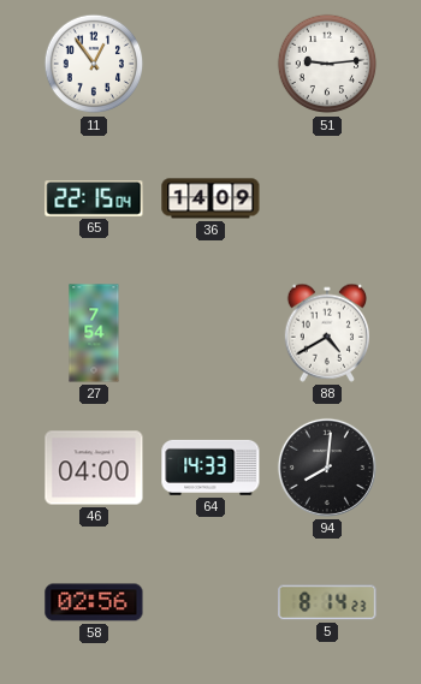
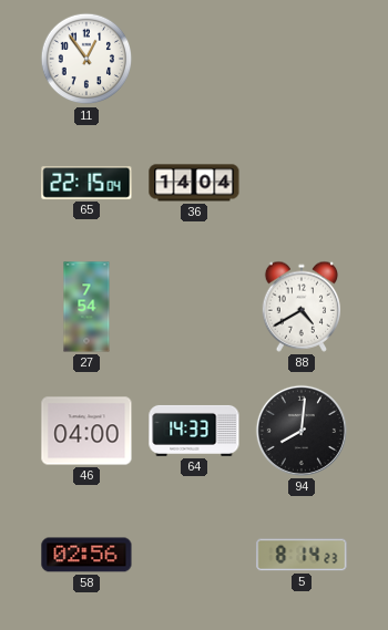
51: 9:14 -> none
36: 14:09 -> 14:04
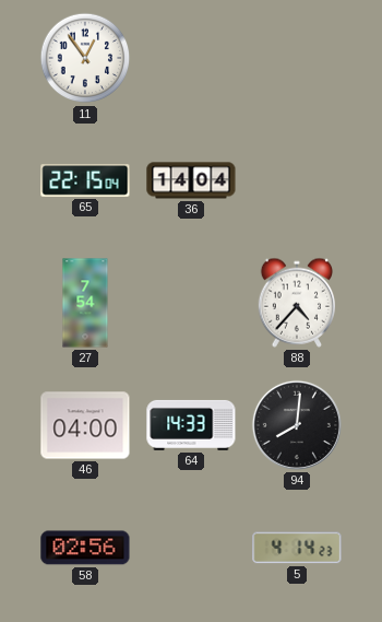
88: 4:40 -> 4:37
5: 8:14 -> 4:14
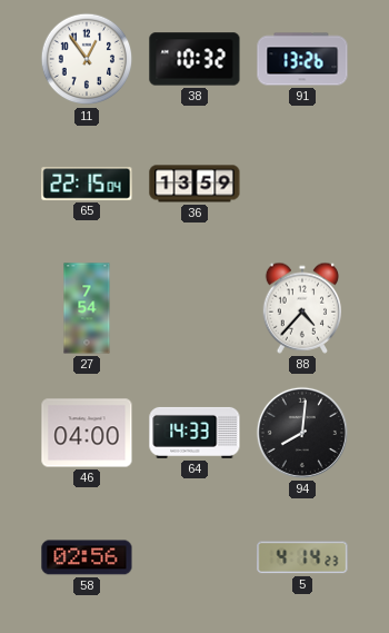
38: none -> 10:32
91: none -> 13:26
36: 14:04 -> 13:59
